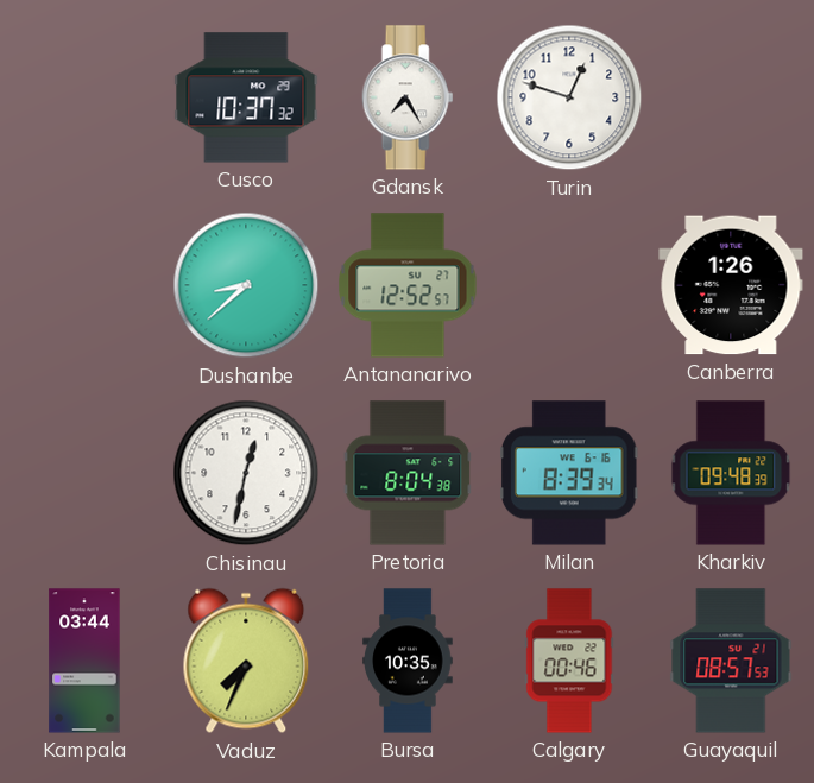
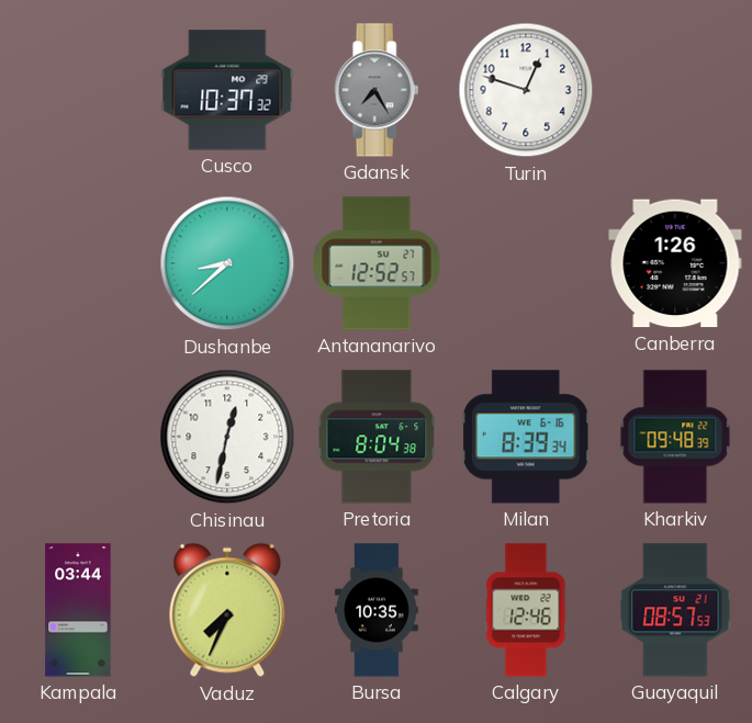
Gdansk dial: white -> grey
Calgary: 00:46 -> 12:46
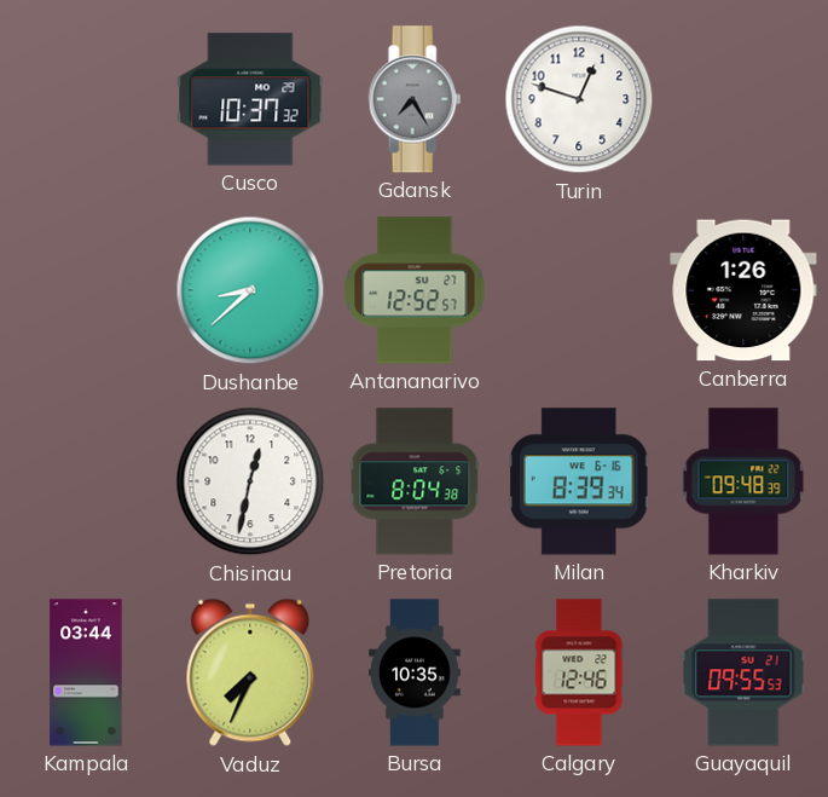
Guayaquil: 08:57 -> 09:55
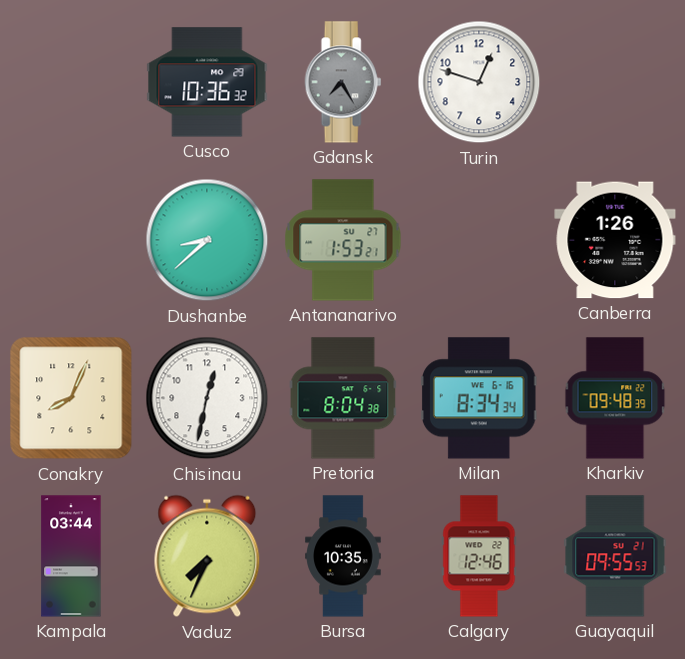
Cusco: 10:37 -> 10:36
Antananarivo: 12:52 -> 1:53
Conakry: none -> 8:04
Milan: 8:39 -> 8:34
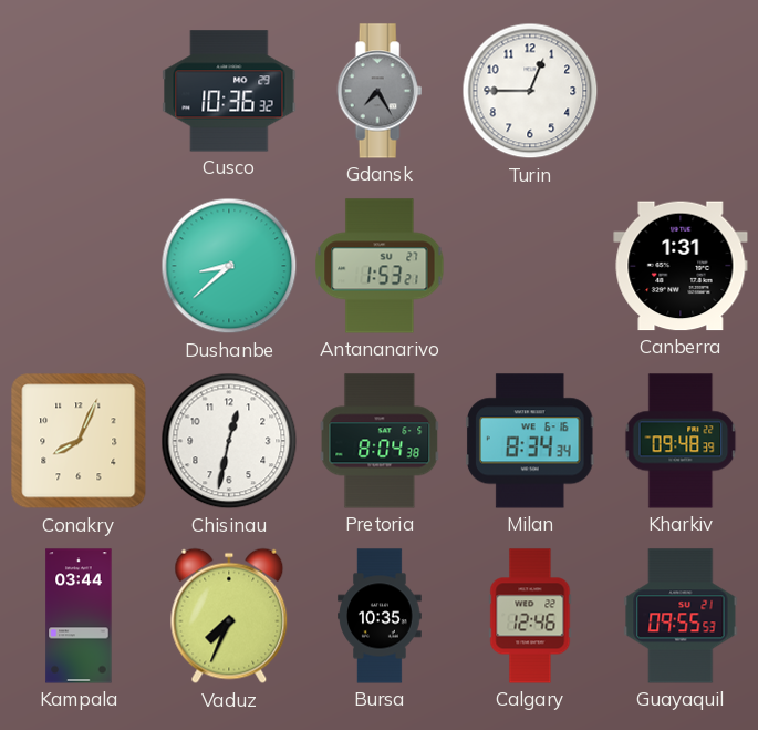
Turin: 12:48 -> 12:45
Canberra: 1:26 -> 1:31
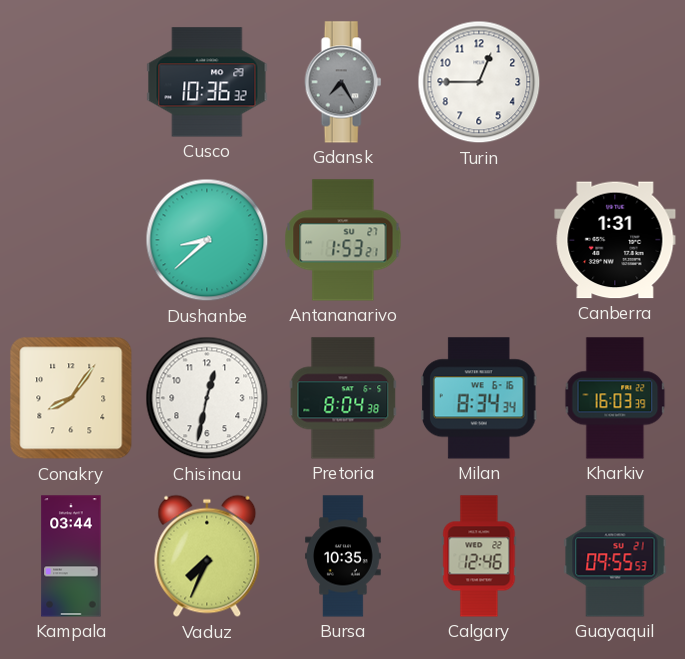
Conakry: 8:04 -> 8:06
Kharkiv: 09:48 -> 16:03
